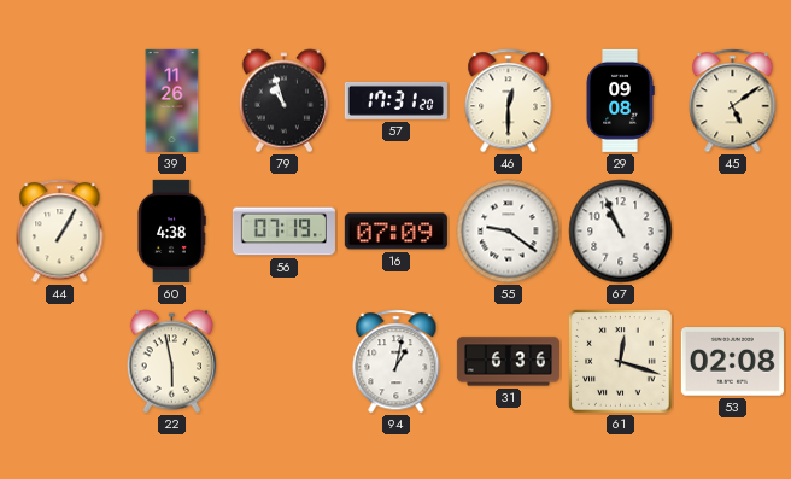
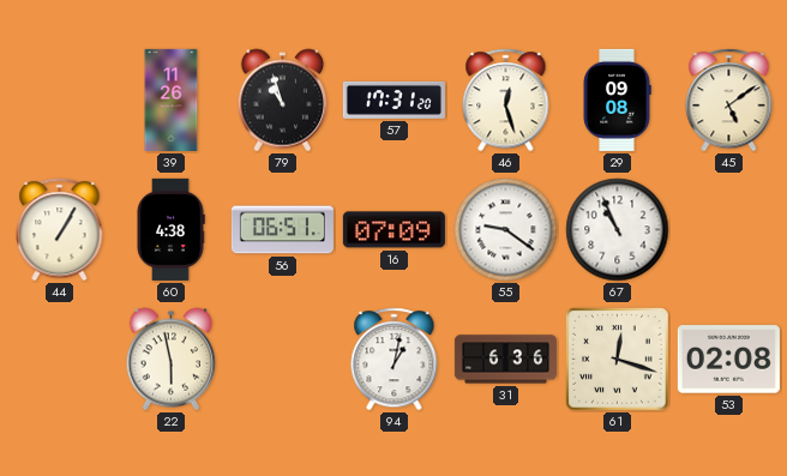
46: 12:30 -> 12:27
56: 07:19 -> 06:51
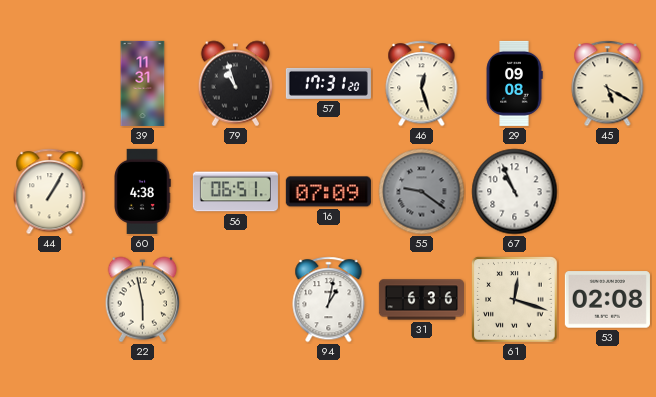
39: 11:26 -> 11:31
45: 5:09 -> 5:20
55 dial: white -> grey
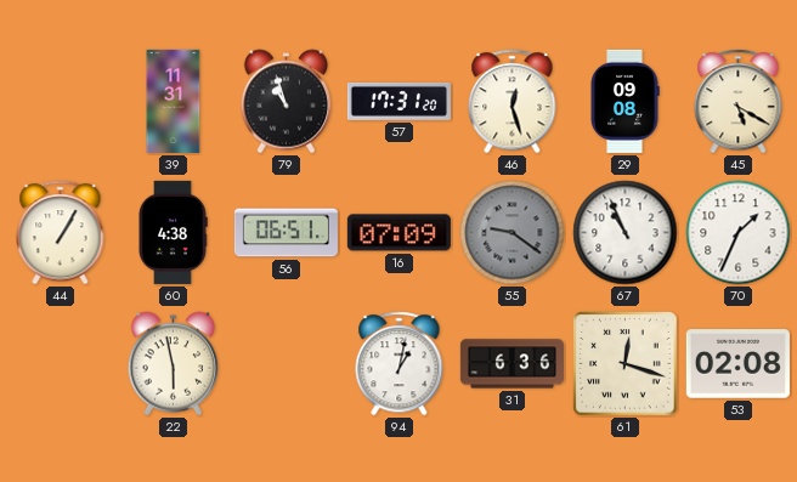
70: none -> 1:34
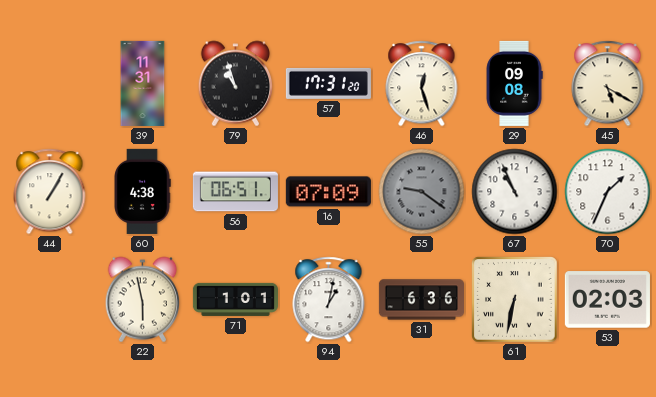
71: none -> 1:01
61: 12:18 -> 6:32
53: 02:08 -> 02:03
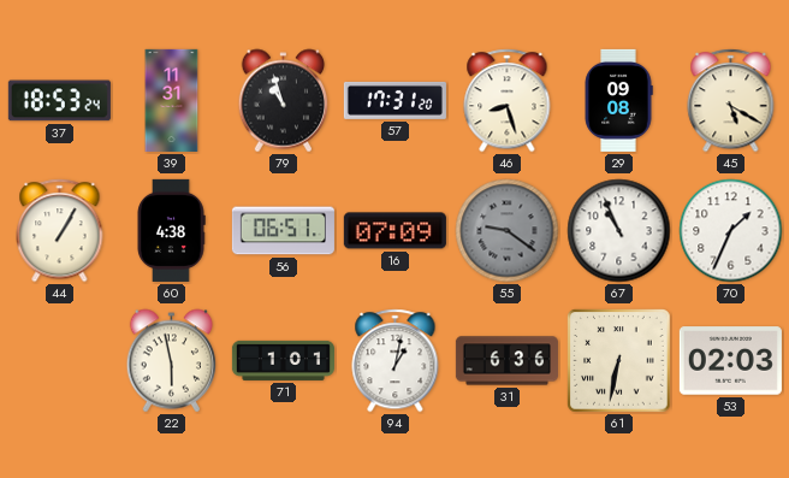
37: none -> 18:53
46: 12:27 -> 8:27
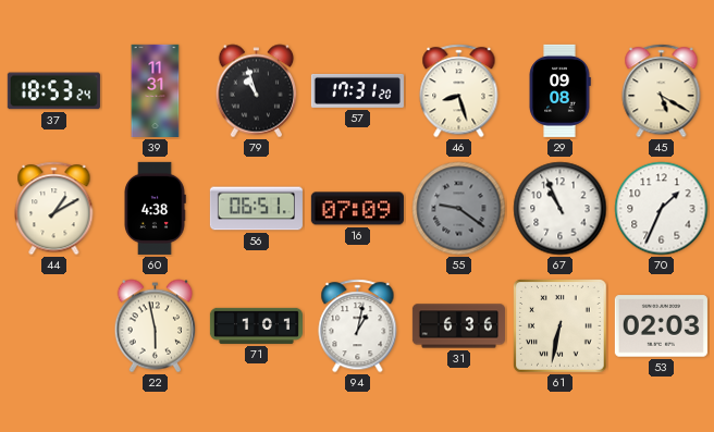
44: 1:05 -> 1:10
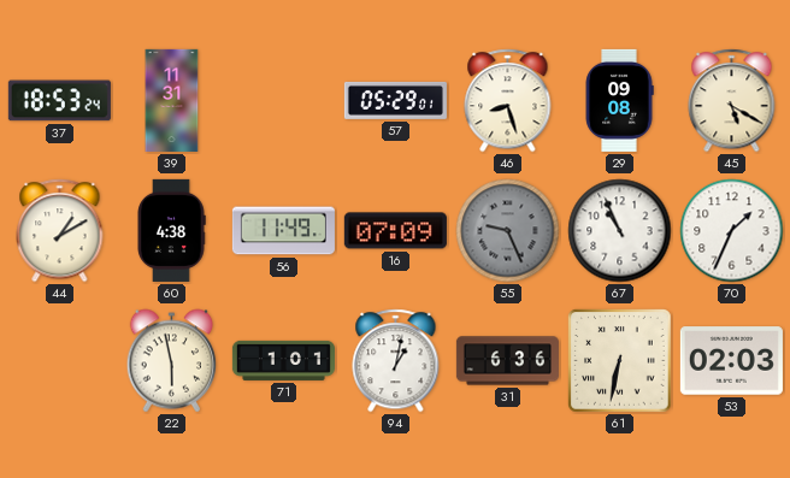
79: 10:57 -> none
57: 17:31 -> 05:29
56: 06:51 -> 11:49
55: 9:21 -> 9:26
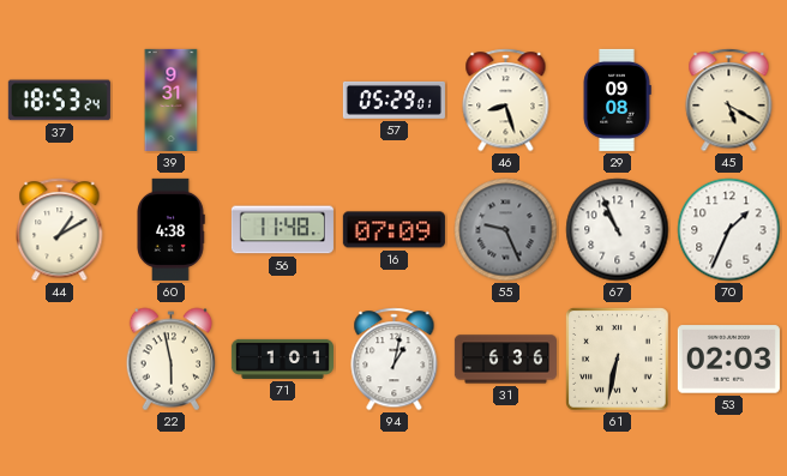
39: 11:31 -> 9:31
56: 11:49 -> 11:48
